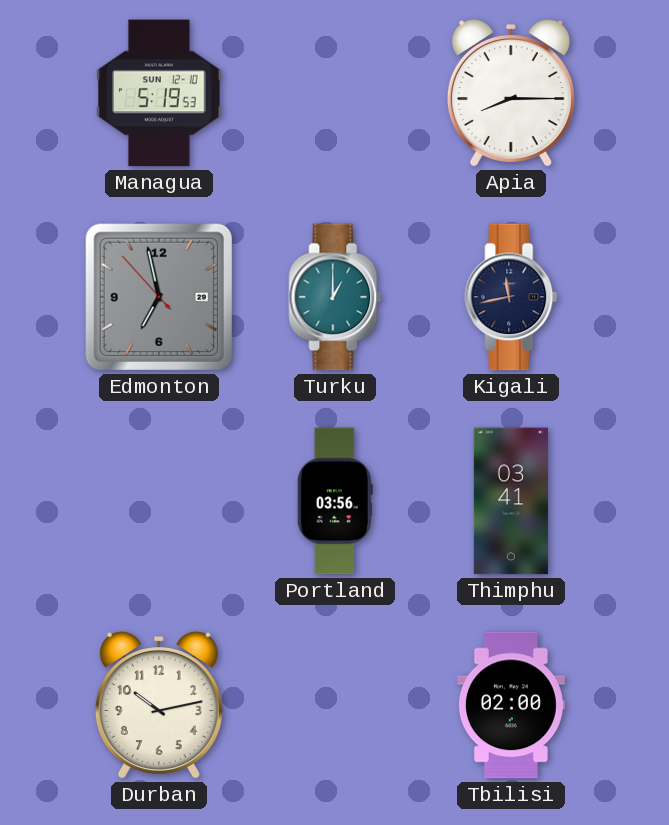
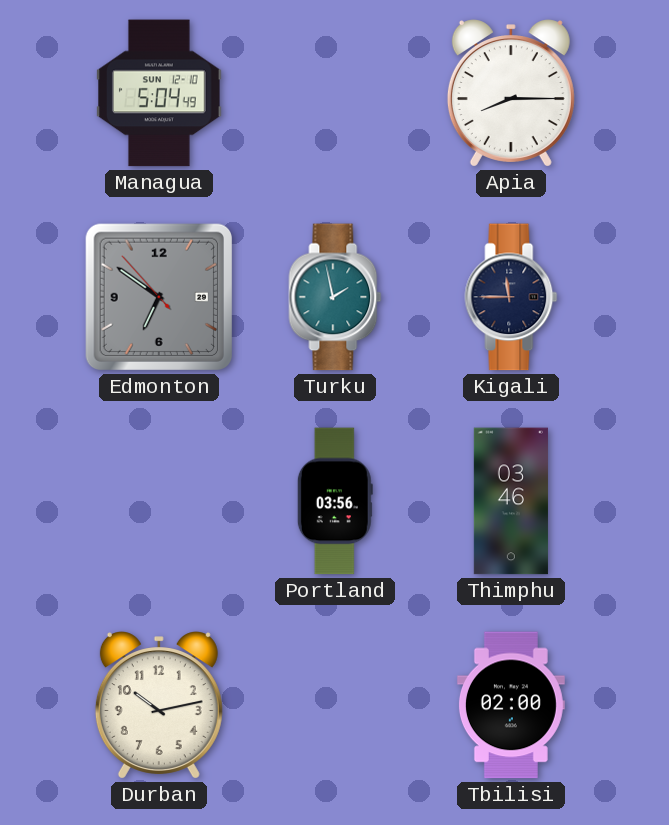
Managua: 5:19 -> 5:04
Edmonton: 6:57 -> 6:50
Turku: 1:00 -> 1:58
Kigali: 11:43 -> 11:45
Thimphu: 03:41 -> 03:46
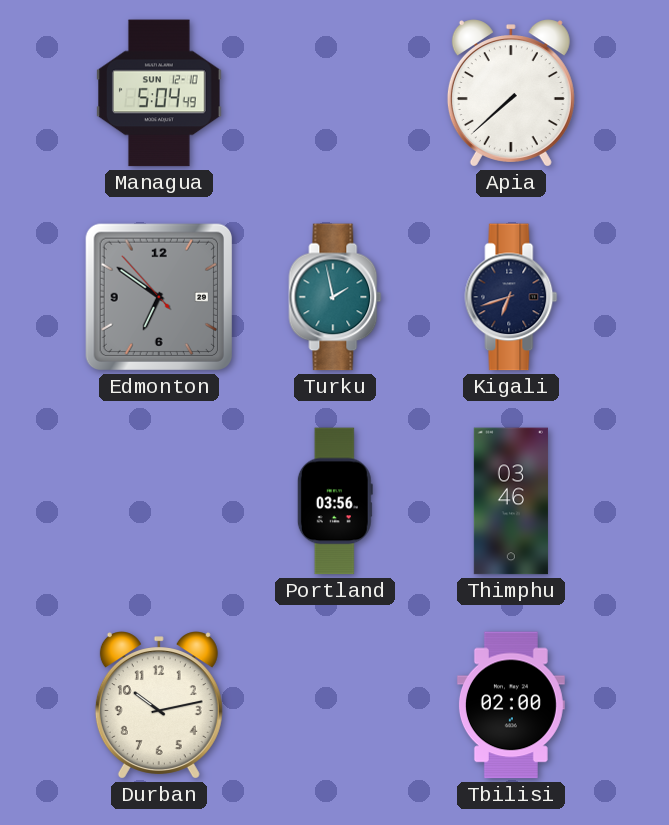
Apia: 8:15 -> 7:38
Kigali: 11:45 -> 6:42
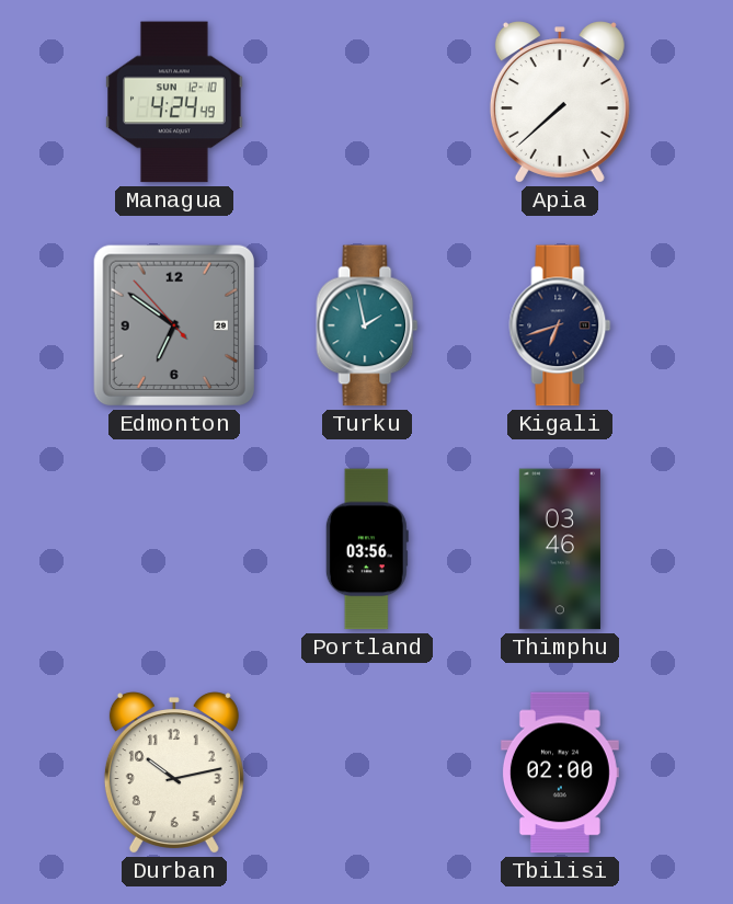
Managua: 5:04 -> 4:24
